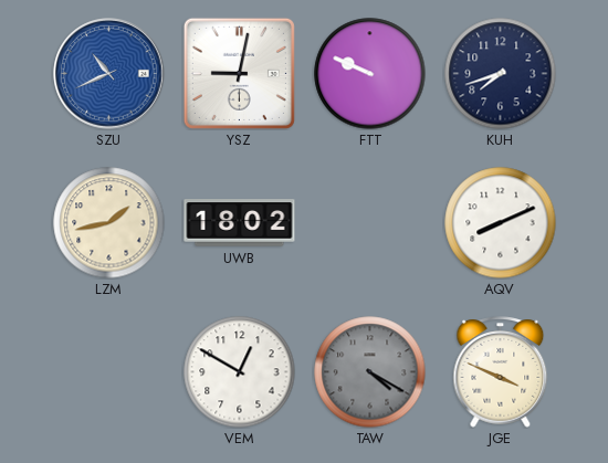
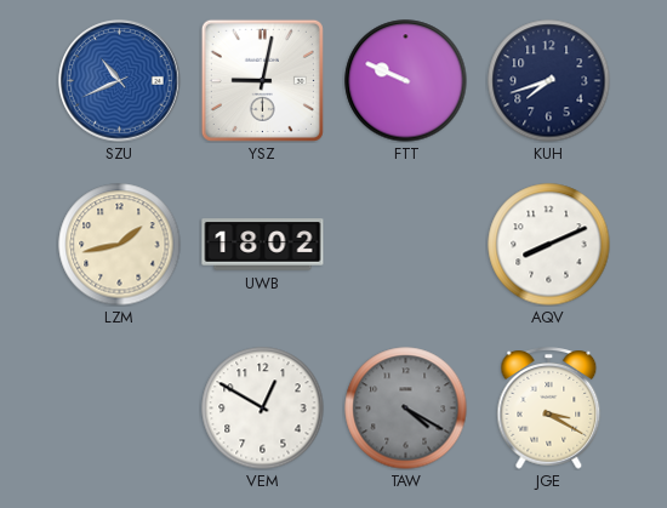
JGE: 3:49 -> 3:20
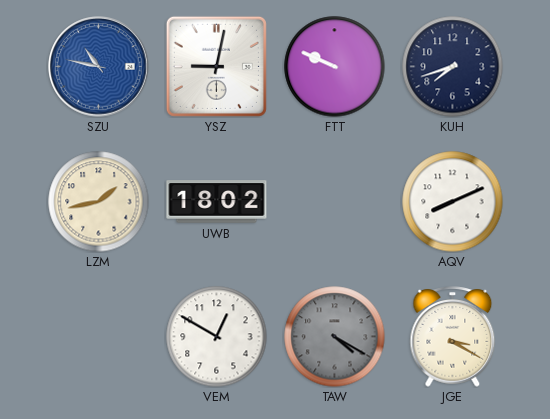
SZU: 10:41 -> 10:47
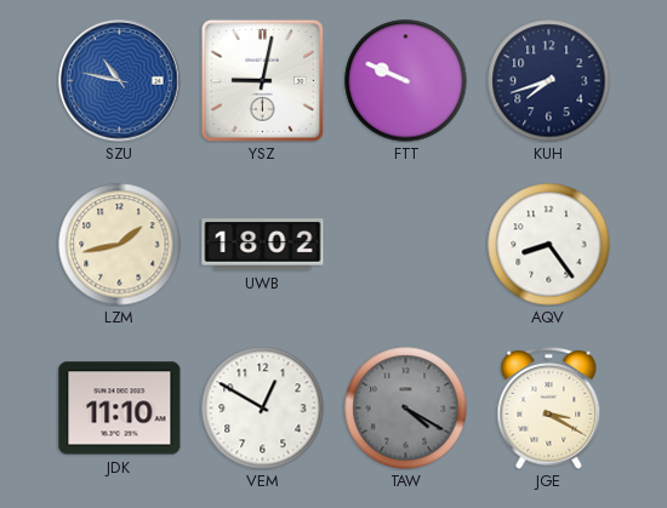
AQV: 8:11 -> 8:24
JDK: none -> 11:10
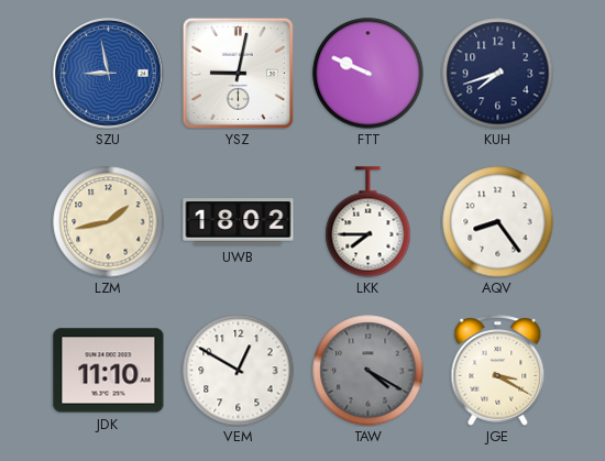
SZU: 10:47 -> 8:58
LKK: none -> 7:45
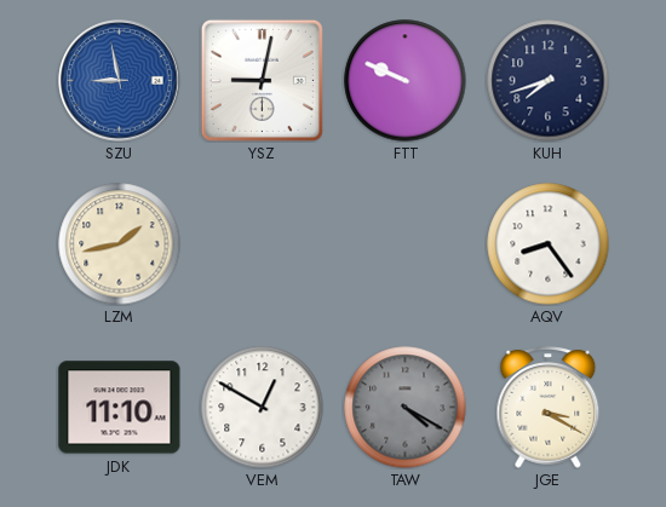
UWB: 18:02 -> none
LKK: 7:45 -> none
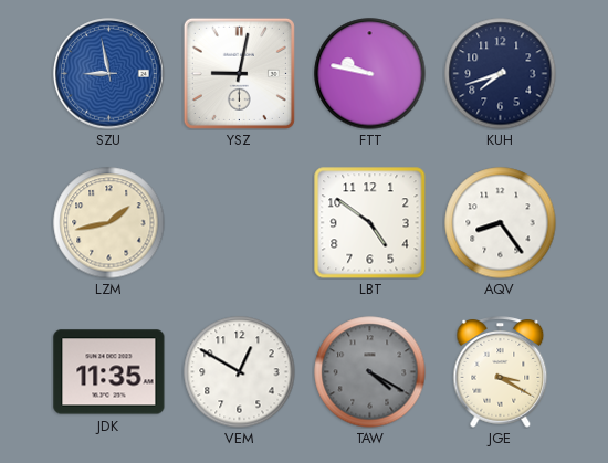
FTT: 9:49 -> 9:47
LBT: none -> 4:51
JDK: 11:10 -> 11:35
